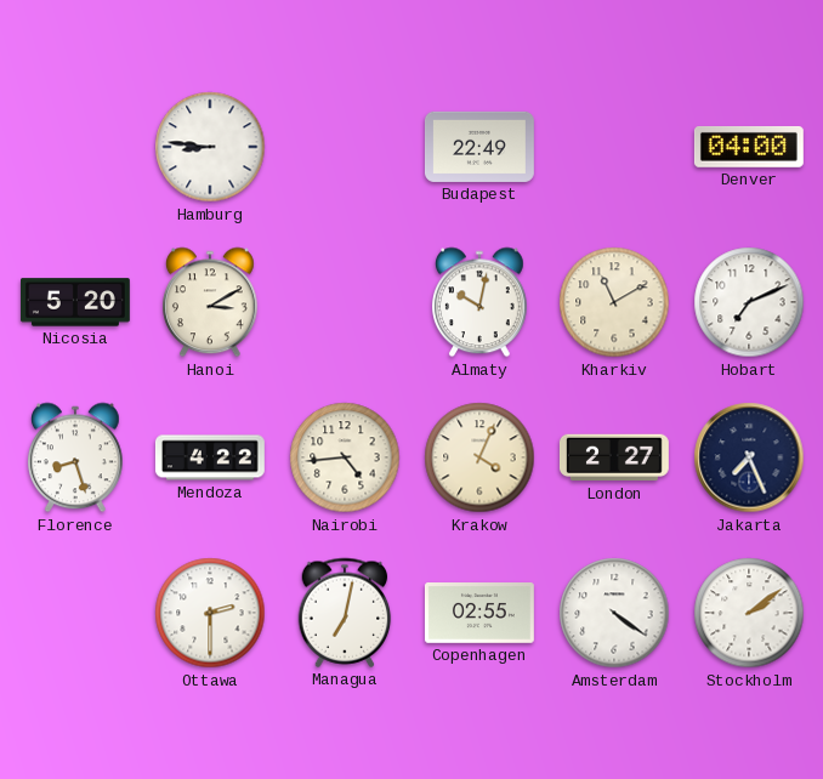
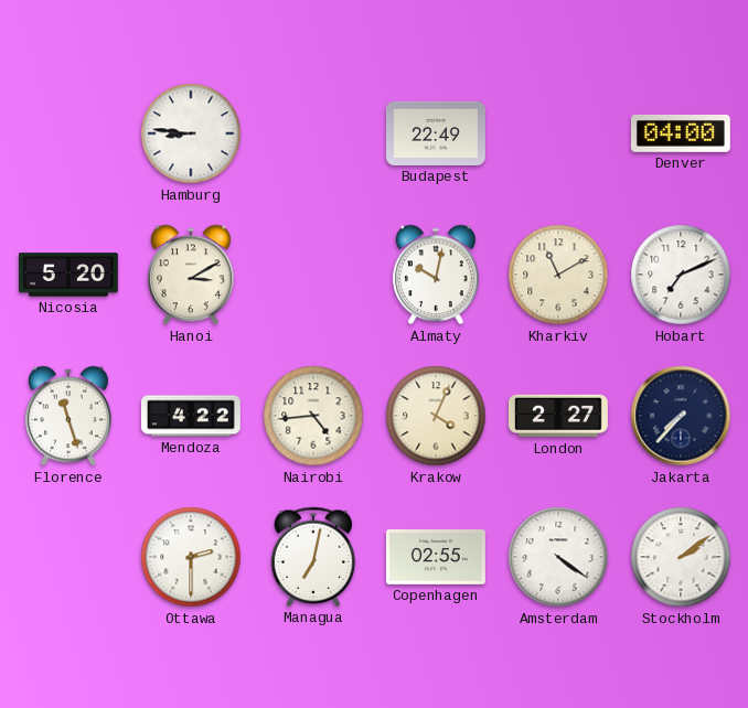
Florence: 8:27 -> 11:27
Jakarta: 7:26 -> 7:37
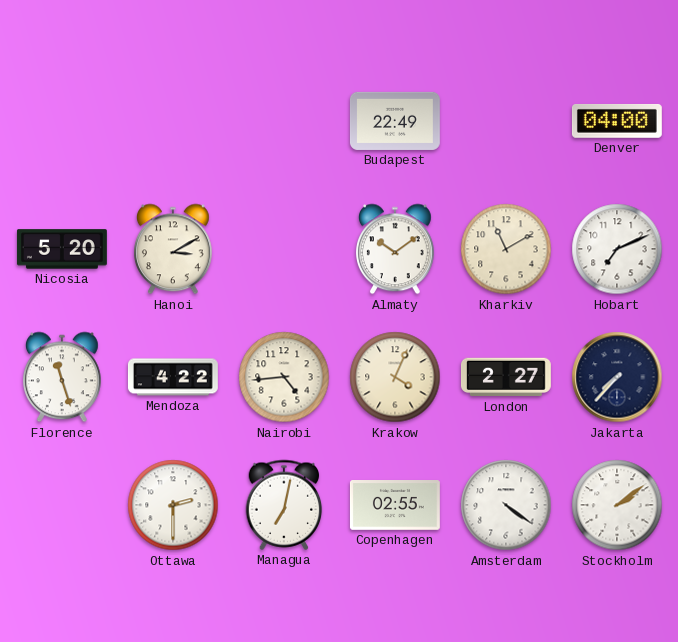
Hamburg: 8:46 -> none
Almaty: 10:02 -> 10:09
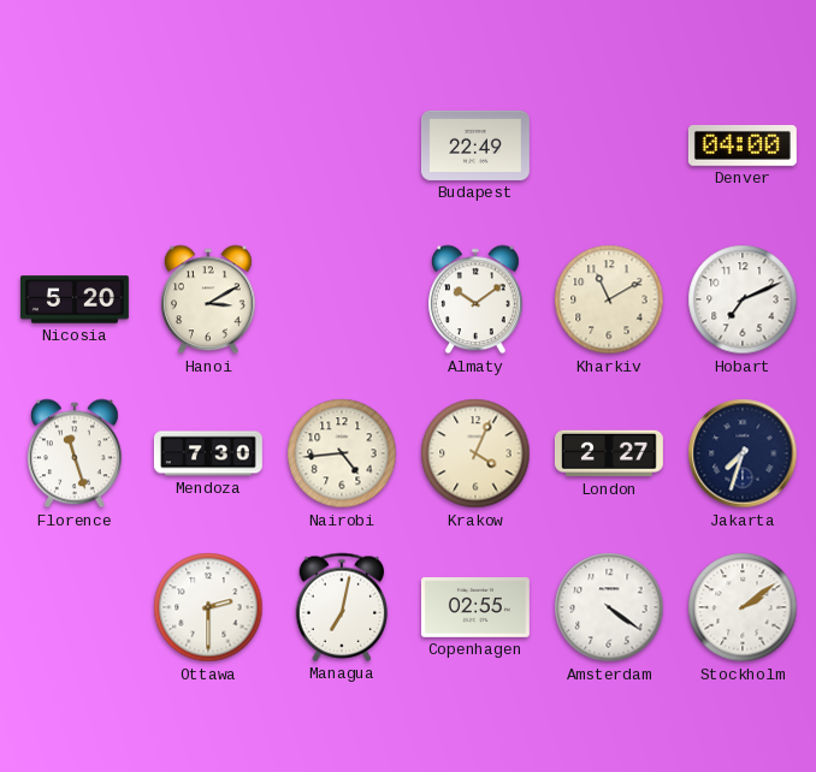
Mendoza: 4:22 -> 7:30
Jakarta: 7:37 -> 7:33
